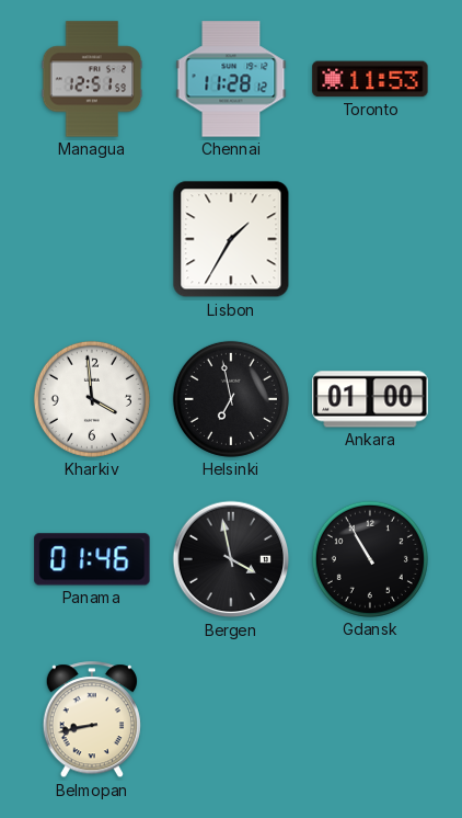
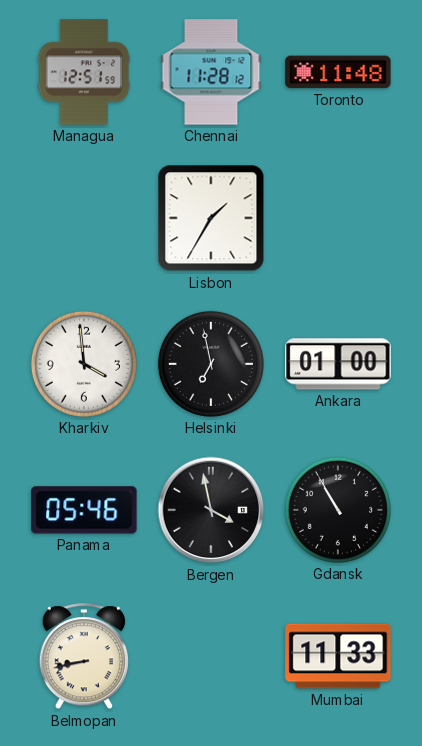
Toronto: 11:53 -> 11:48
Panama: 01:46 -> 05:46
Mumbai: none -> 11:33
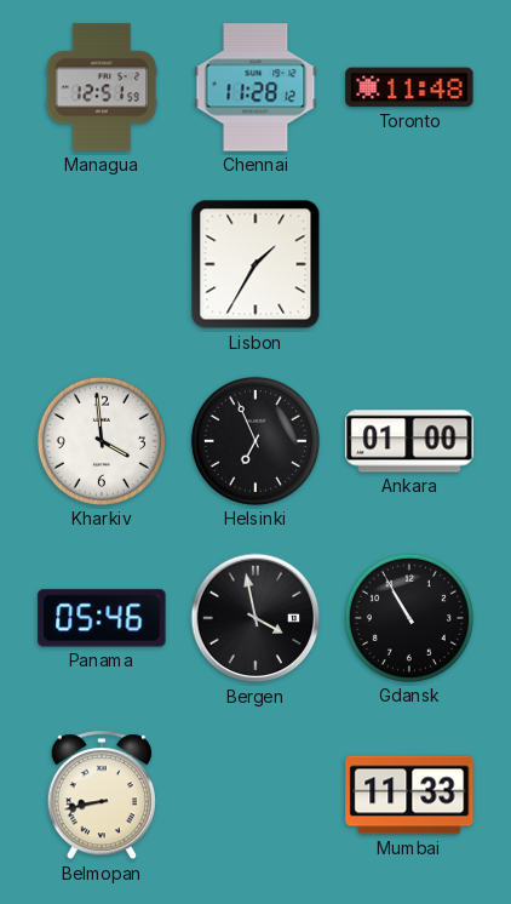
Helsinki: 6:58 -> 6:56
